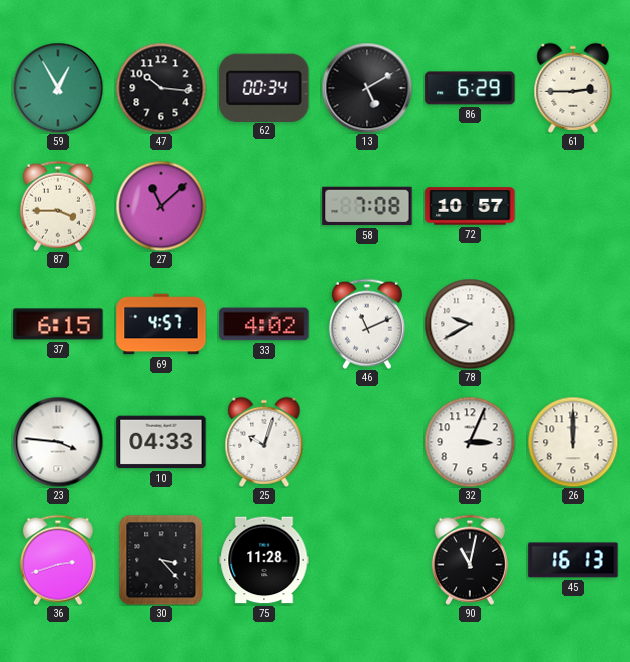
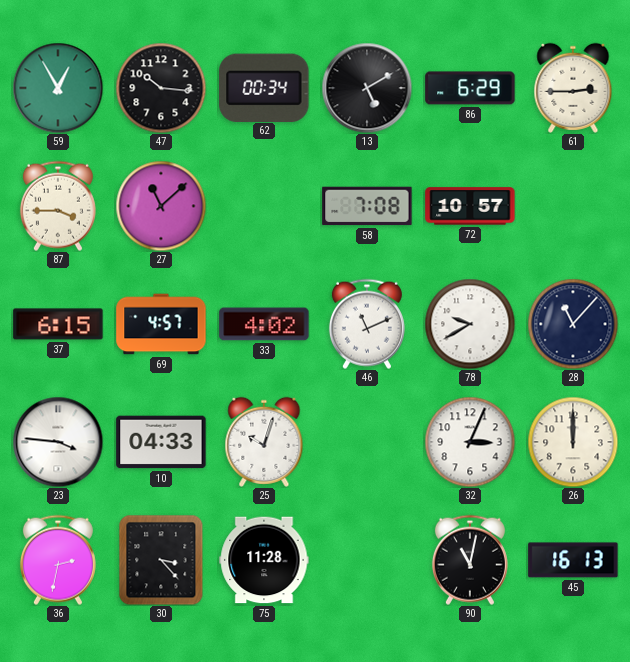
28: none -> 11:07
36: 2:42 -> 2:32
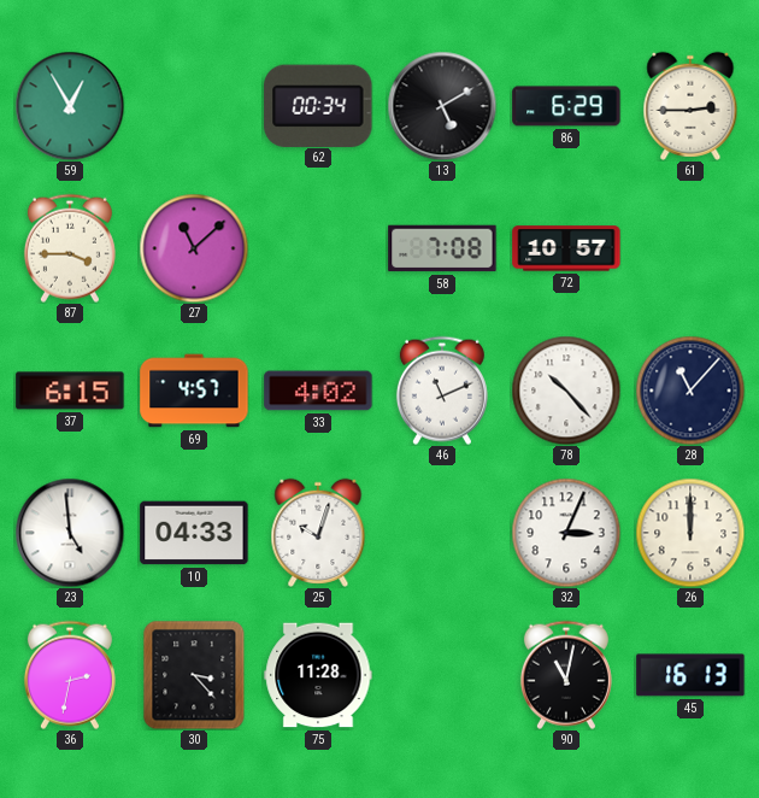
47: 10:16 -> none
78: 9:40 -> 10:23
23: 3:46 -> 4:59
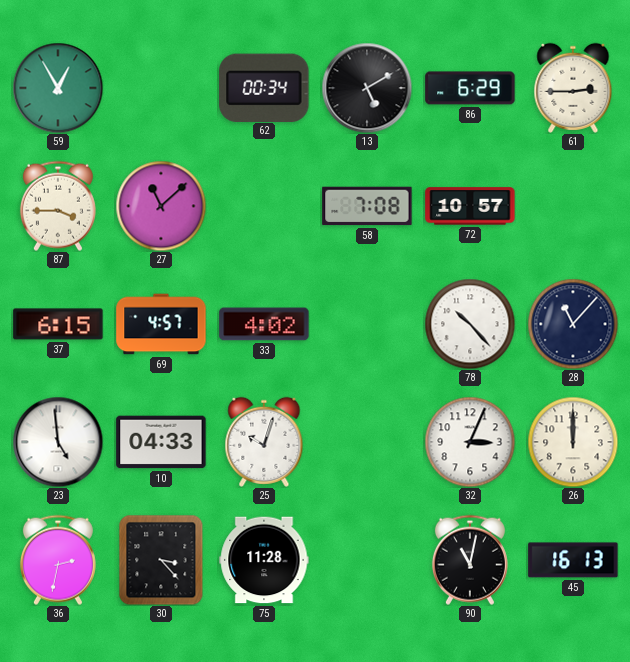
46: 11:11 -> none
